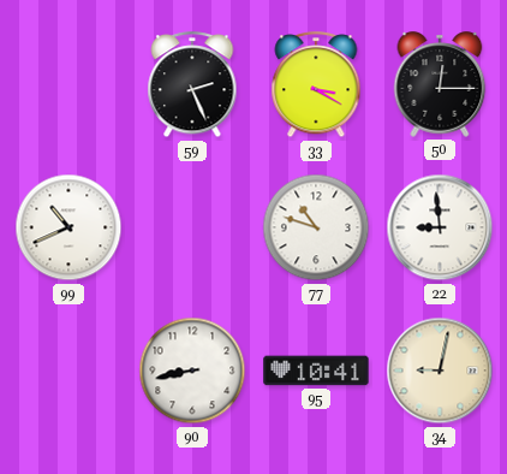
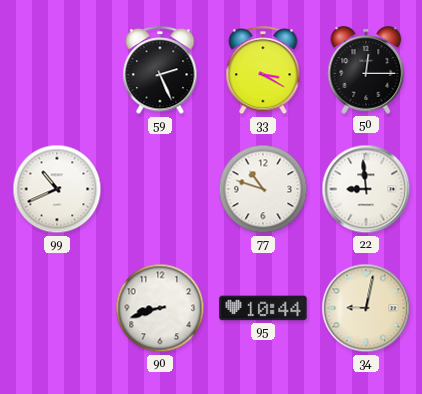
90: 8:43 -> 8:42
95: 10:41 -> 10:44
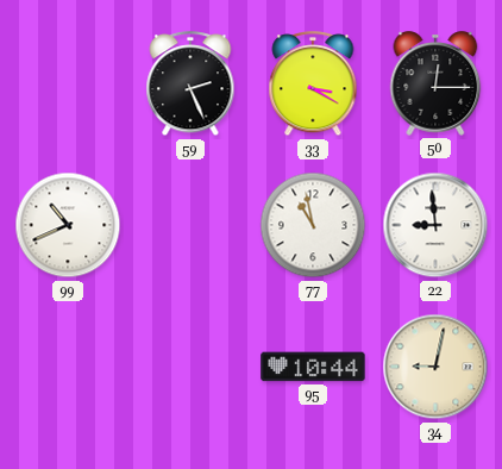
77: 10:48 -> 10:58
90: 8:42 -> none
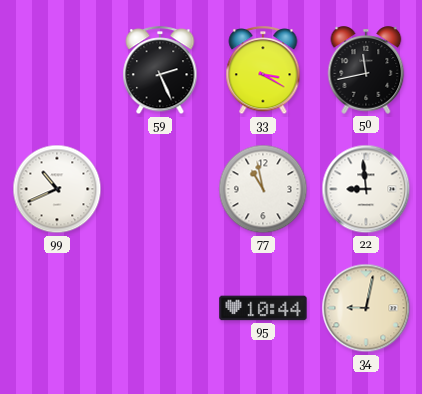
50: 12:15 -> 11:43
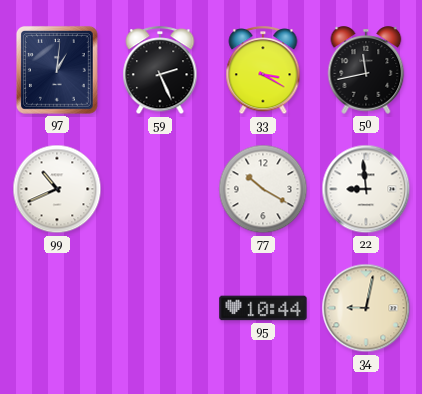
97: none -> 1:01
77: 10:58 -> 10:20
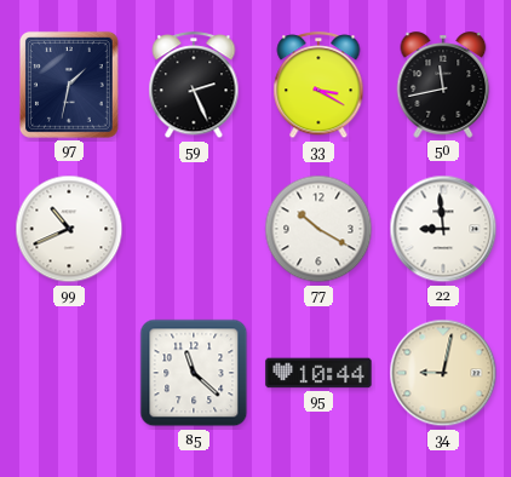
97: 1:01 -> 1:32
85: none -> 11:22
